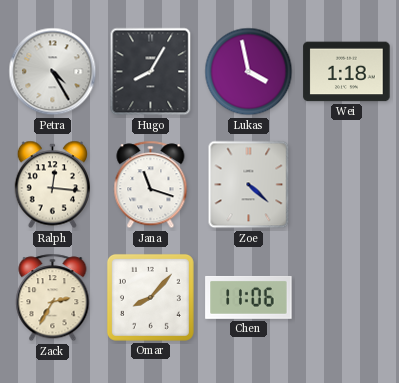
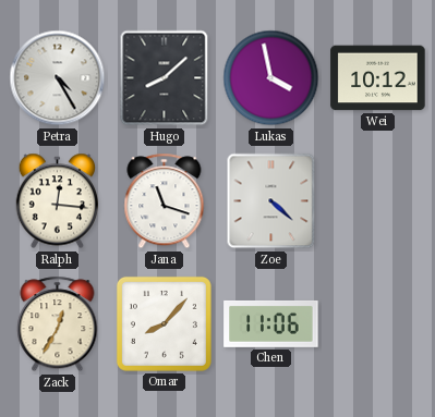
Hugo: 8:05 -> 8:08
Wei: 1:18 -> 10:12
Zack: 2:35 -> 12:35
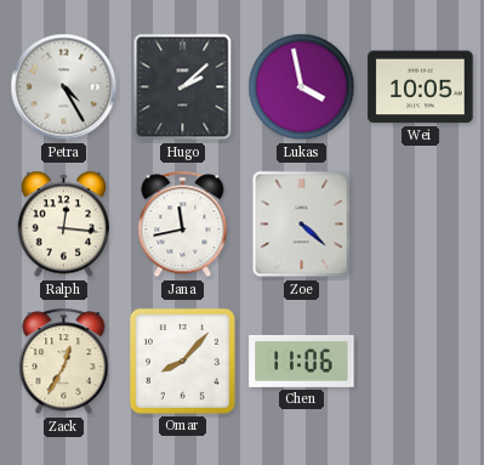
Hugo: 8:08 -> 2:08
Wei: 10:12 -> 10:05
Jana: 11:18 -> 11:43
